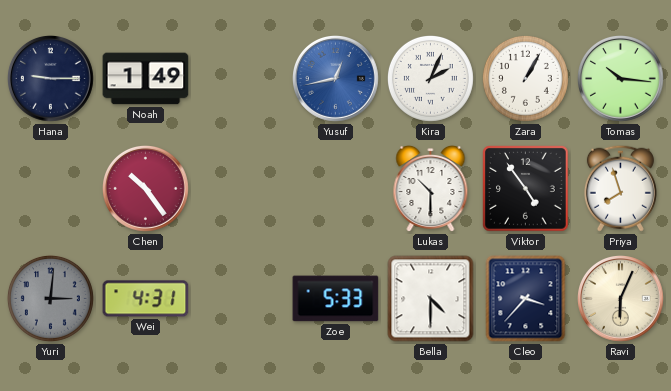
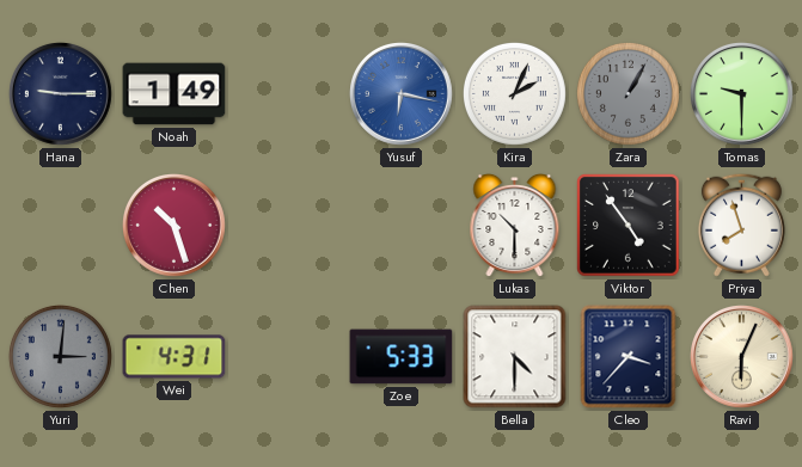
Yusuf: 12:43 -> 6:17
Zara dial: white -> grey
Tomas: 10:16 -> 9:30
Chen: 10:24 -> 10:27
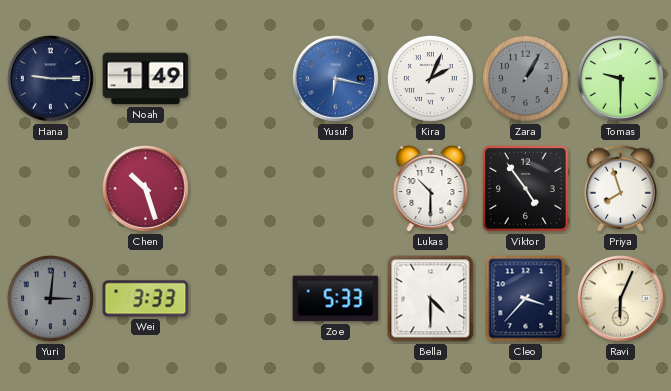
Wei: 4:31 -> 3:33
